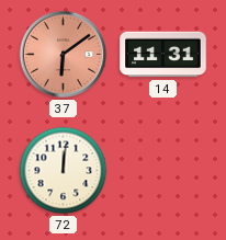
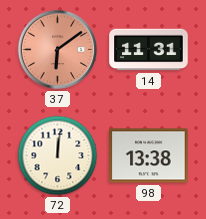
98: none -> 13:38
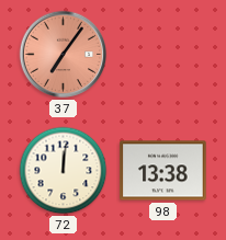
37: 6:09 -> 7:06
14: 11:31 -> none
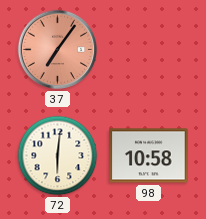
72: 12:01 -> 6:01
98: 13:38 -> 10:58
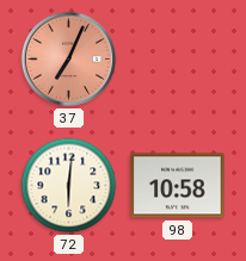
37: 7:06 -> 7:04
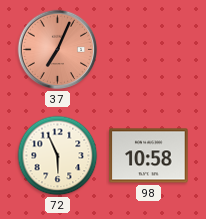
72: 6:01 -> 5:56
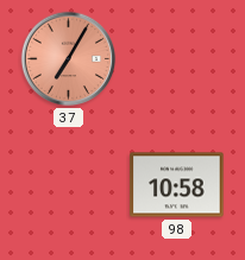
37: 7:04 -> 7:05
72: 5:56 -> none
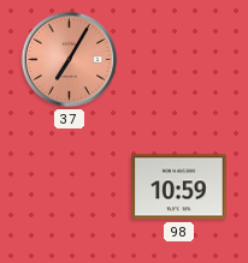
98: 10:58 -> 10:59
